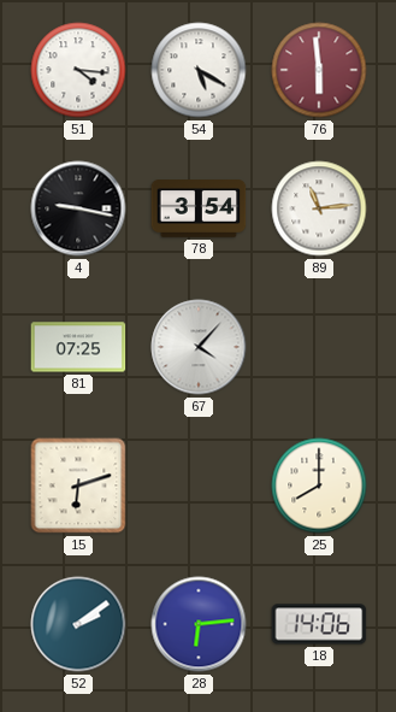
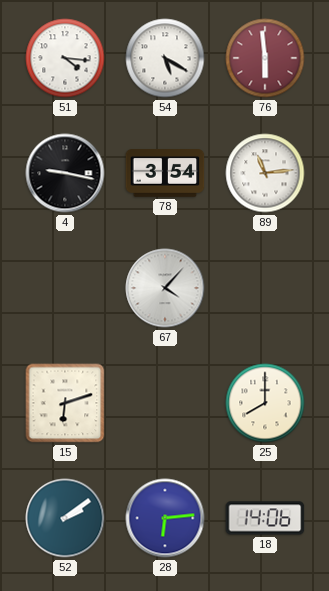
81: 07:25 -> none
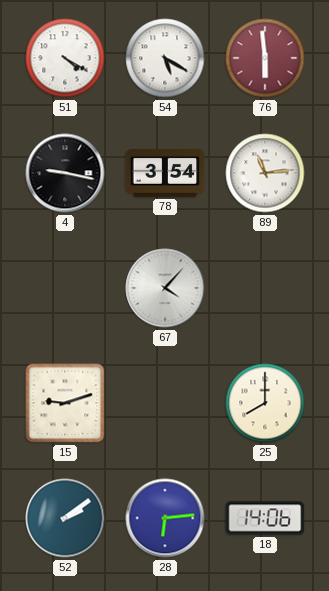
51: 4:16 -> 4:20
15: 6:12 -> 9:12
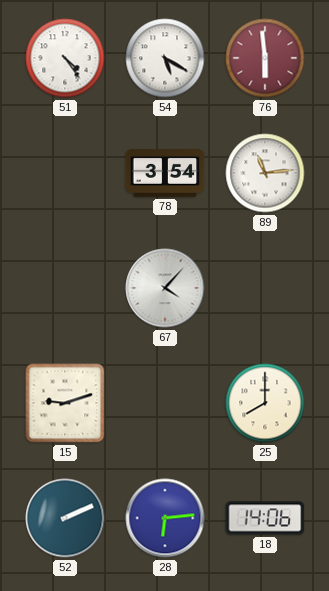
51: 4:20 -> 4:24
4: 9:17 -> none
52: 2:09 -> 2:11
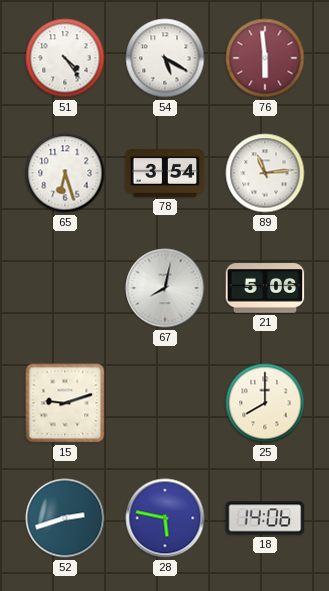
65: none -> 6:27
67: 4:07 -> 8:02
21: none -> 5:06
52: 2:11 -> 2:42
28: 6:14 -> 5:47
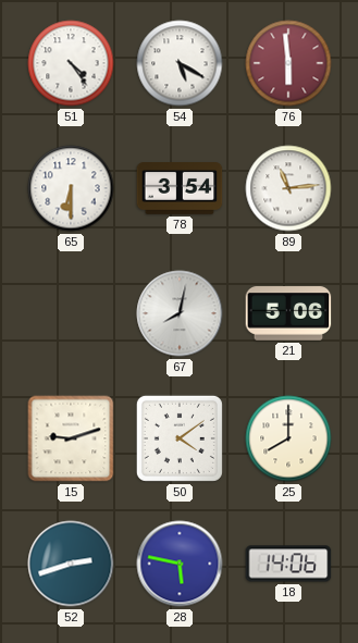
65: 6:27 -> 6:30
50: none -> 4:09
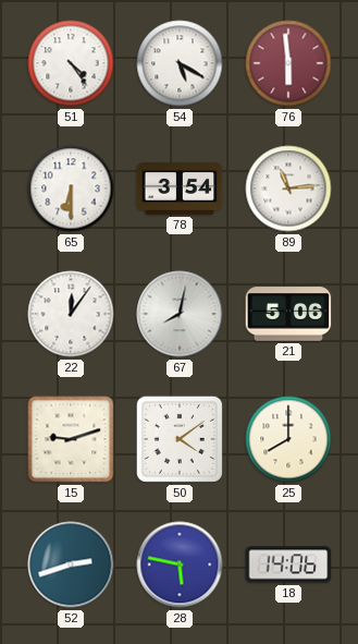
22: none -> 12:06
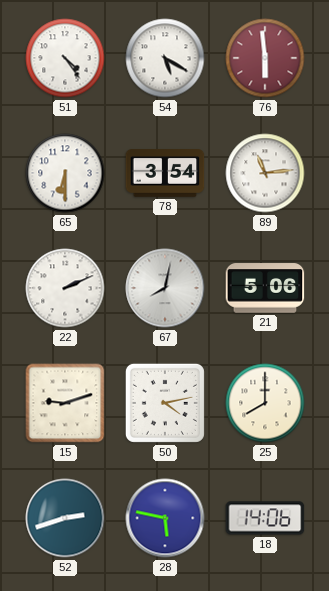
22: 12:06 -> 2:11
50: 4:09 -> 4:13
